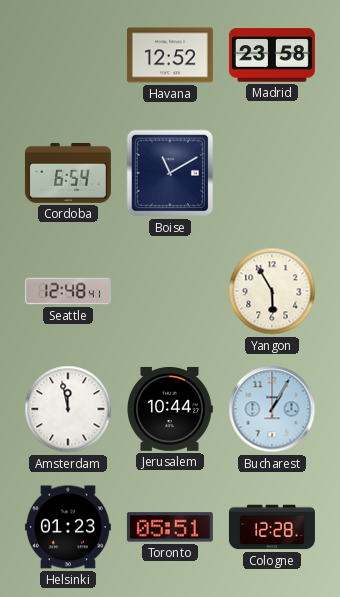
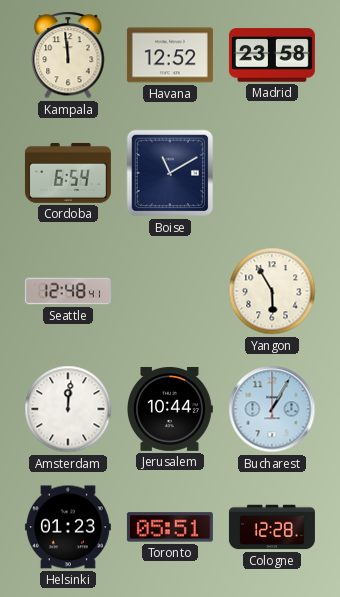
Kampala: none -> 11:59
Amsterdam: 11:58 -> 12:01
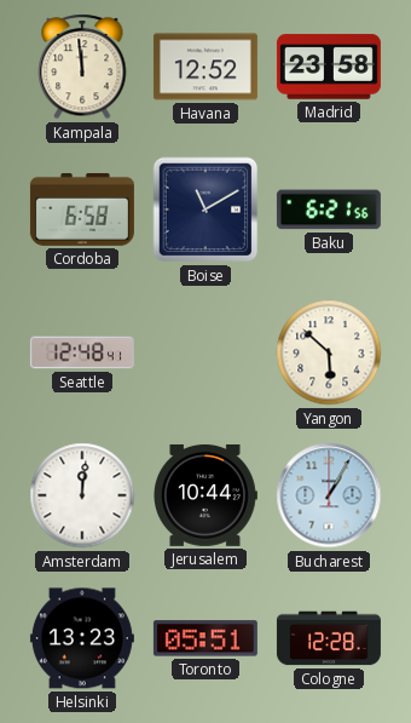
Cordoba: 6:54 -> 6:58
Baku: none -> 6:21
Yangon: 5:55 -> 5:52
Helsinki: 01:23 -> 13:23
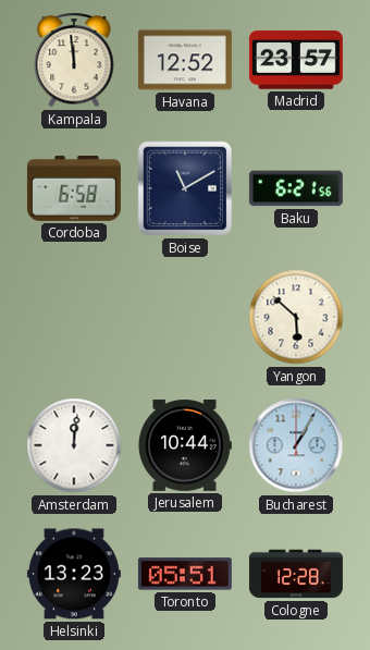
Madrid: 23:58 -> 23:57
Seattle: 12:48 -> none
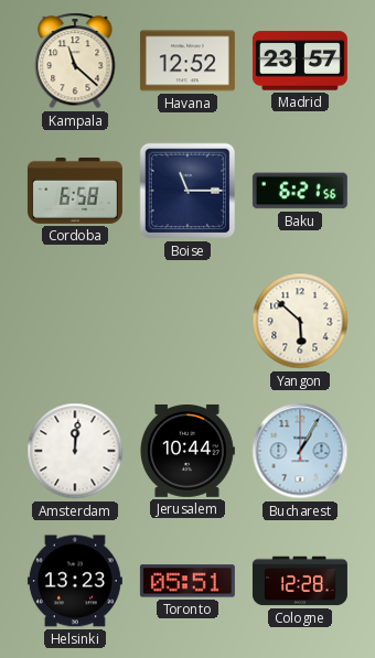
Kampala: 11:59 -> 11:22
Boise: 11:10 -> 11:15
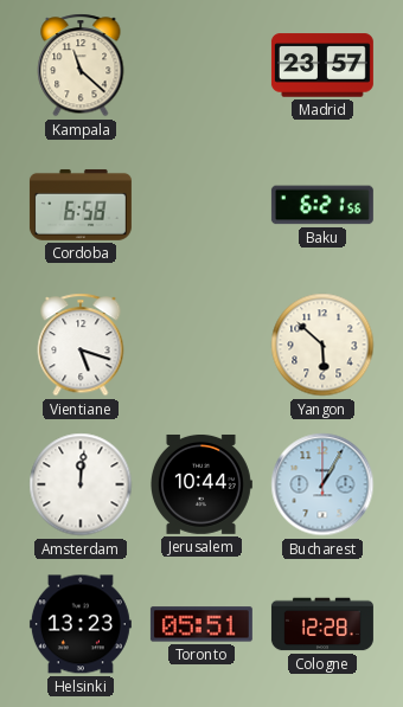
Havana: 12:52 -> none
Boise: 11:15 -> none
Vientiane: none -> 5:18
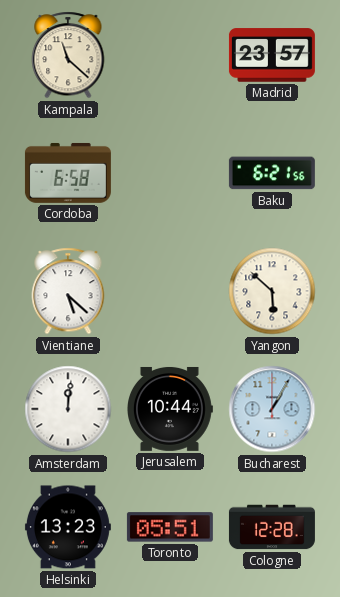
Vientiane: 5:18 -> 5:22
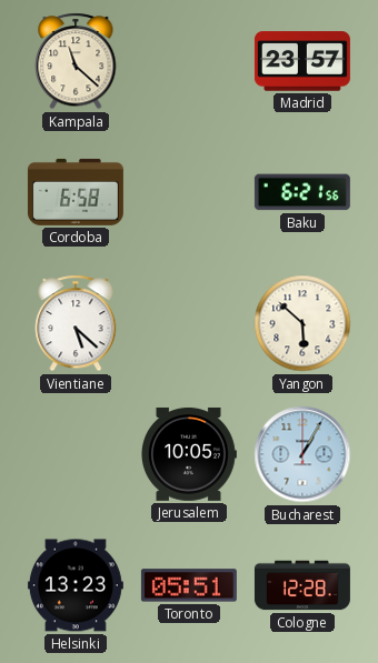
Amsterdam: 12:01 -> none
Jerusalem: 10:44 -> 10:05
